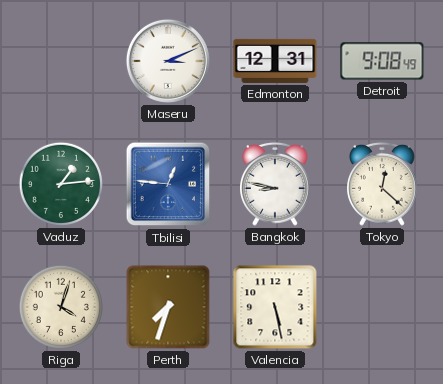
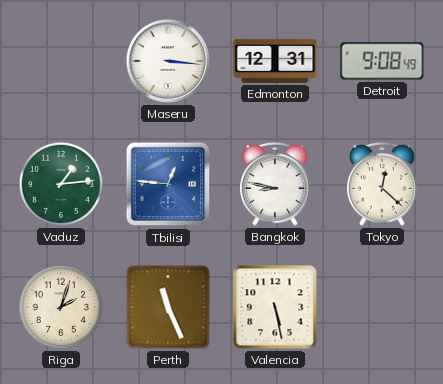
Maseru: 3:11 -> 3:16
Riga: 4:03 -> 2:03
Perth: 7:33 -> 11:26
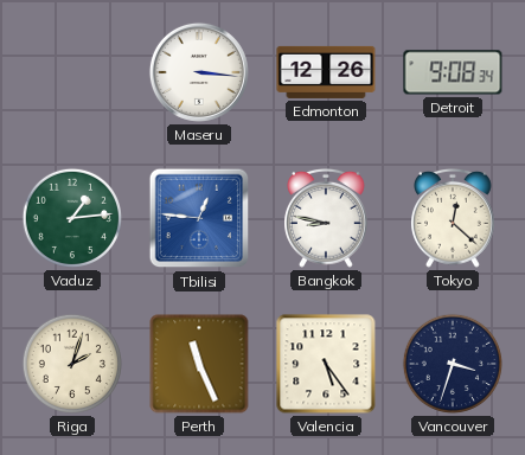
Edmonton: 12:31 -> 12:26
Detroit: 9:08:49 -> 9:08:34
Valencia: 5:28 -> 5:24
Vancouver: none -> 3:33
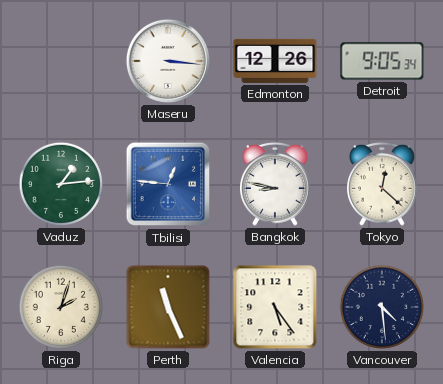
Detroit: 9:08 -> 9:05
Vancouver: 3:33 -> 4:29
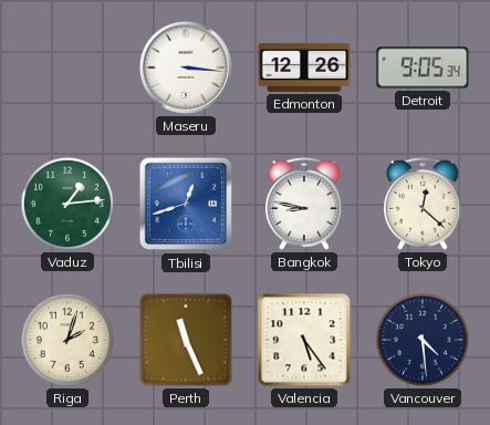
Tbilisi: 12:46 -> 12:42
